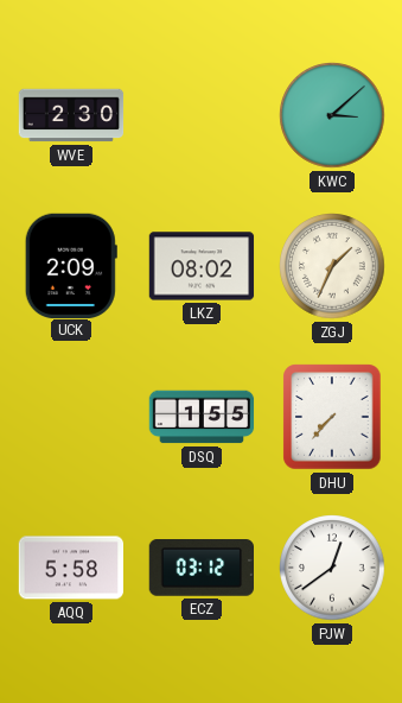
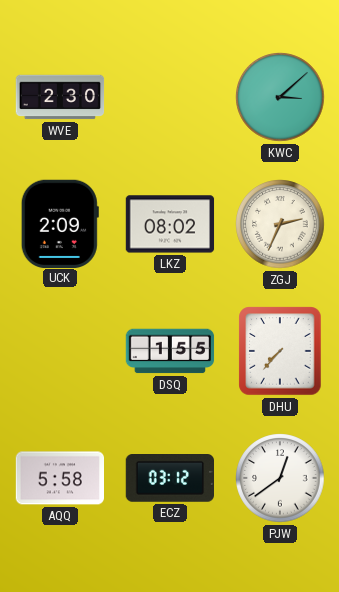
ZGJ: 1:34 -> 2:34
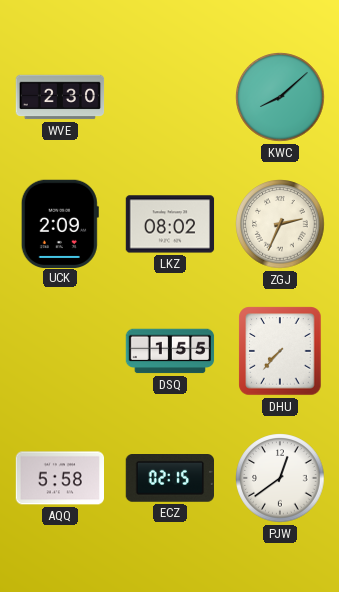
KWC: 3:08 -> 8:08
ECZ: 03:12 -> 02:15
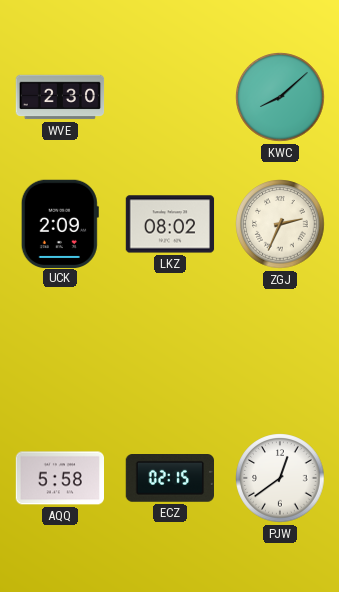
DSQ: 1:55 -> none
DHU: 7:37 -> none
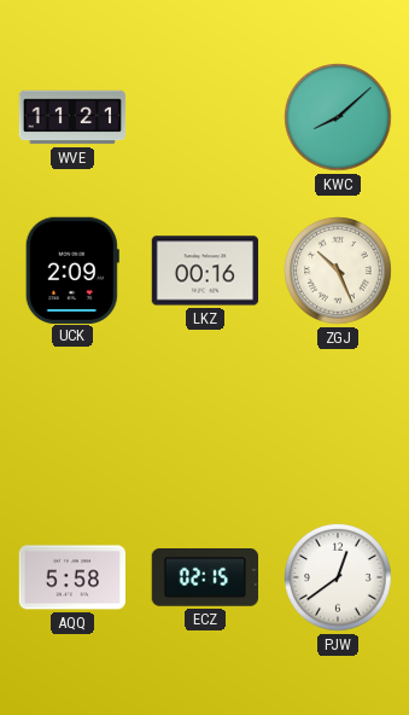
WVE: 2:30 -> 11:21
LKZ: 08:02 -> 00:16
ZGJ: 2:34 -> 10:26
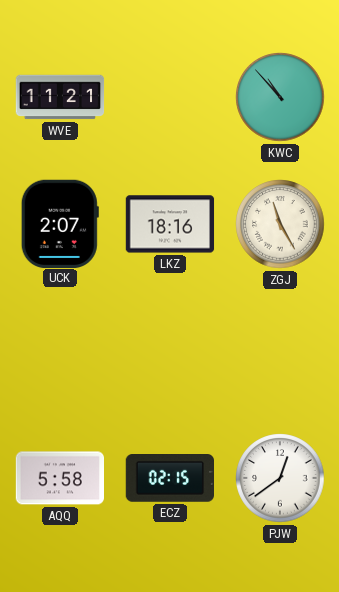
KWC: 8:08 -> 10:53
UCK: 2:09 -> 2:07
LKZ: 00:16 -> 18:16
ZGJ: 10:26 -> 11:25
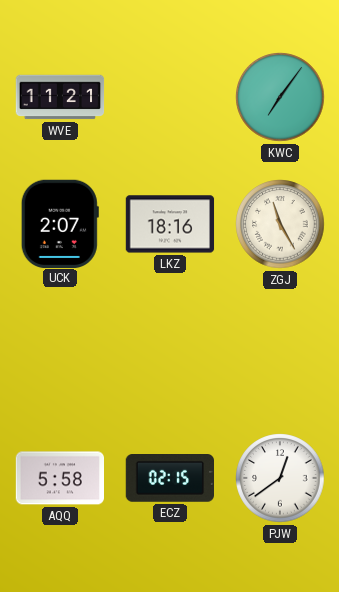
KWC: 10:53 -> 7:06
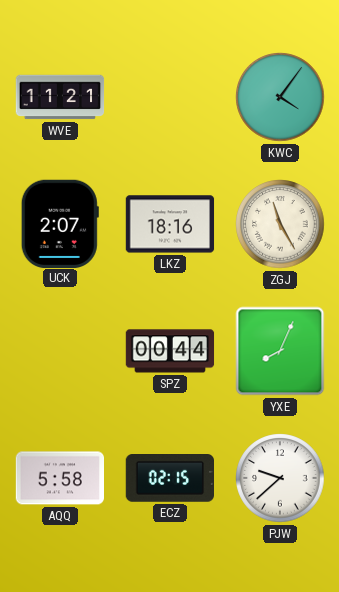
KWC: 7:06 -> 4:06
SPZ: none -> 00:44
YXE: none -> 8:04
PJW: 12:39 -> 9:38
